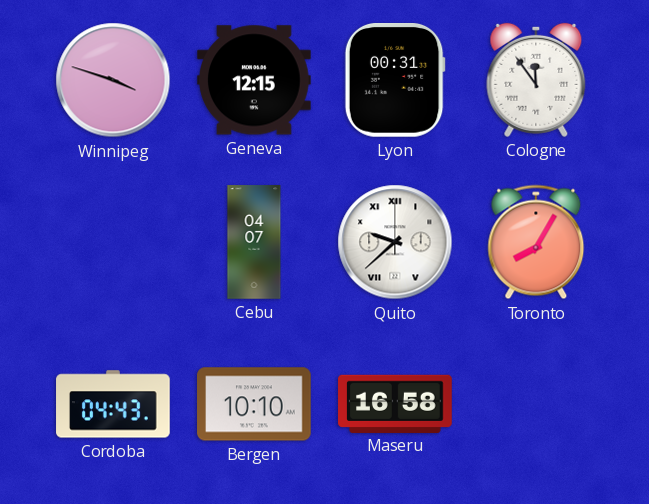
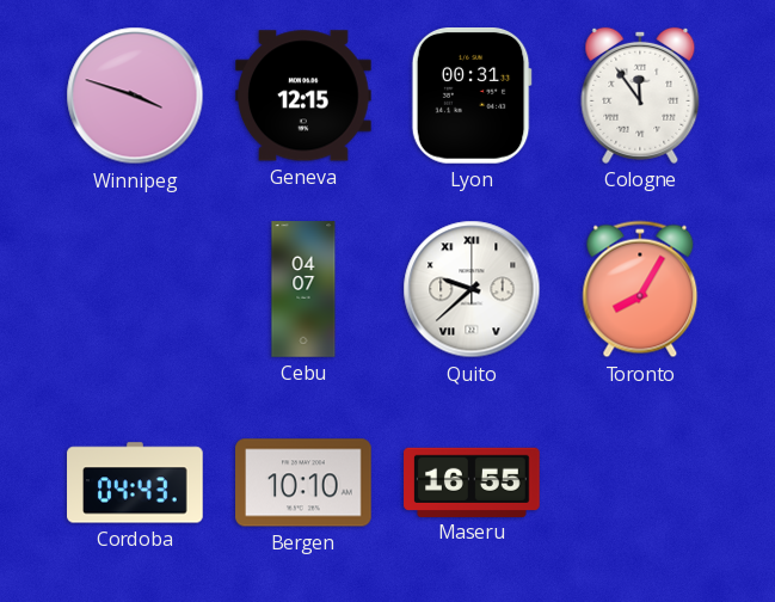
Maseru: 16:58 -> 16:55
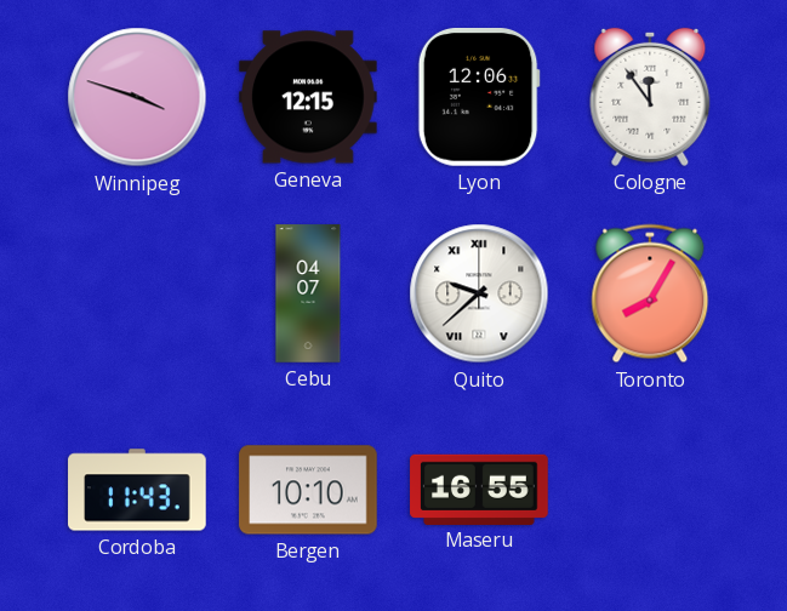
Lyon: 00:31 -> 12:06
Cordoba: 04:43 -> 11:43
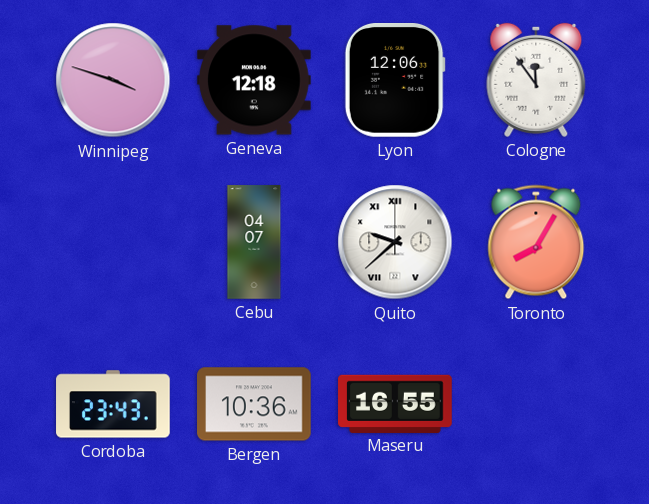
Geneva: 12:15 -> 12:18
Cordoba: 11:43 -> 23:43
Bergen: 10:10 -> 10:36
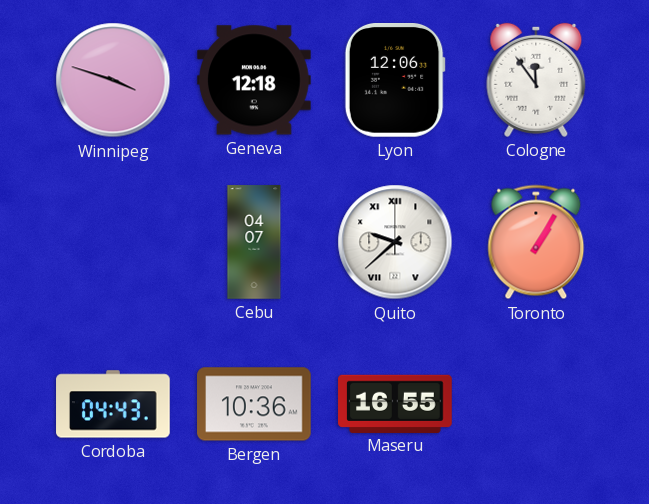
Toronto: 8:05 -> 1:05
Cordoba: 23:43 -> 04:43
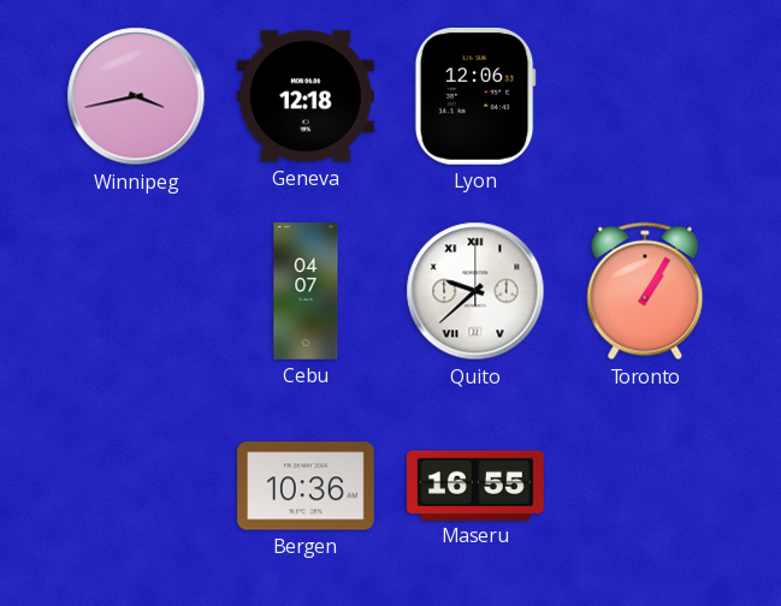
Winnipeg: 3:48 -> 3:43
Cologne: 11:54 -> none
Cordoba: 04:43 -> none
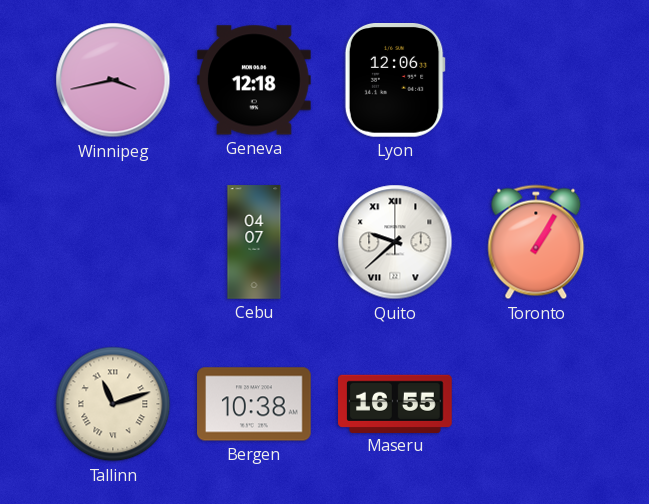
Tallinn: none -> 11:12
Bergen: 10:36 -> 10:38
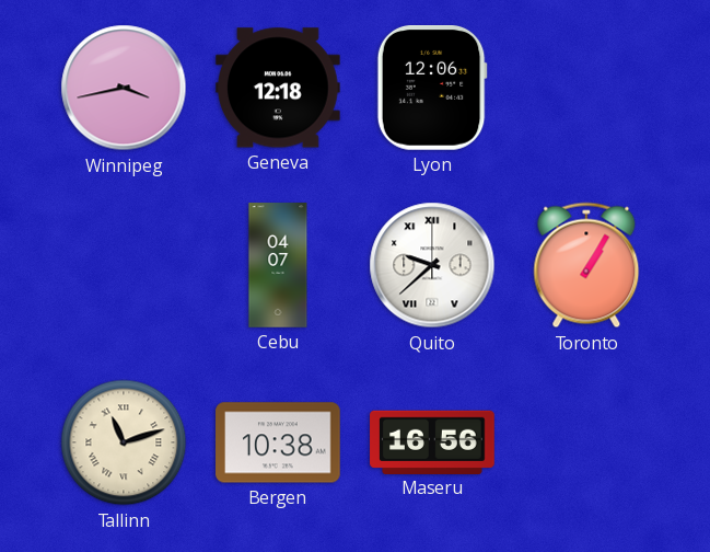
Maseru: 16:55 -> 16:56
